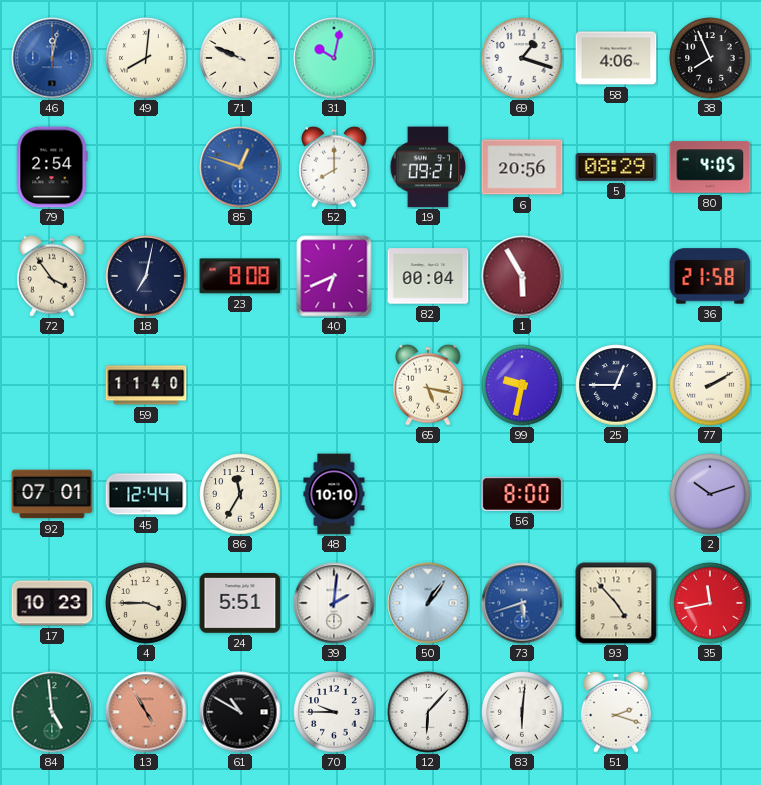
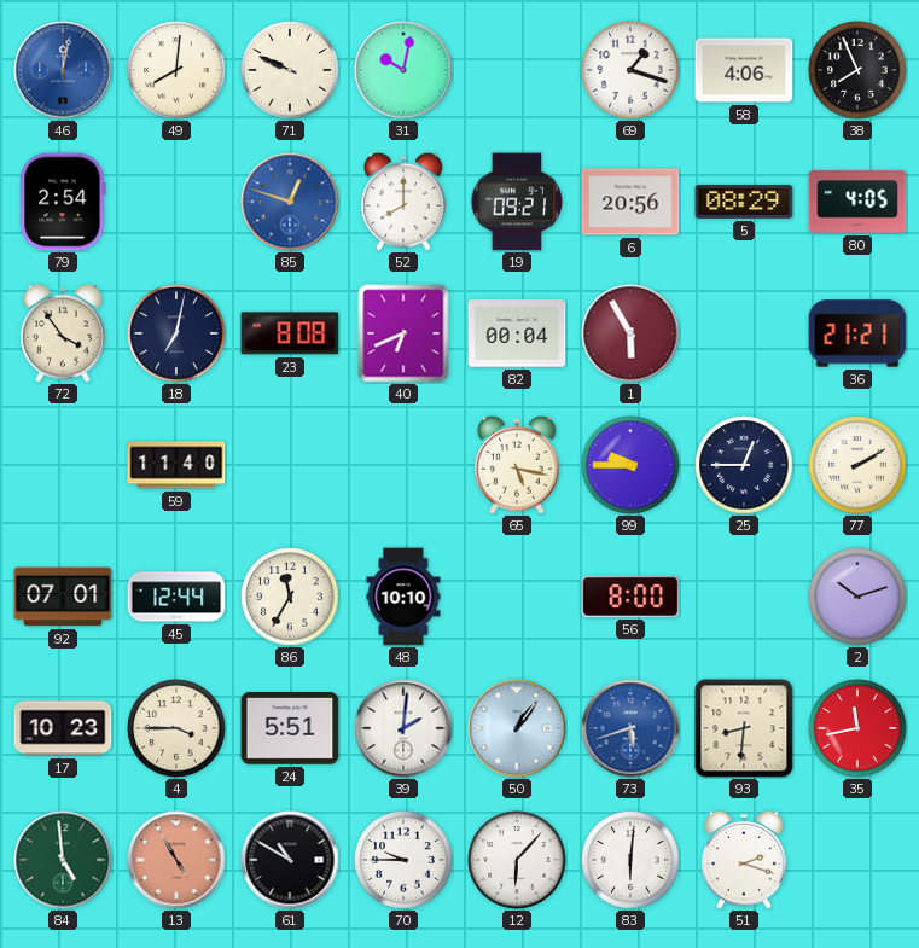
36: 21:58 -> 21:21
99: 9:32 -> 9:45
93: 4:53 -> 8:31
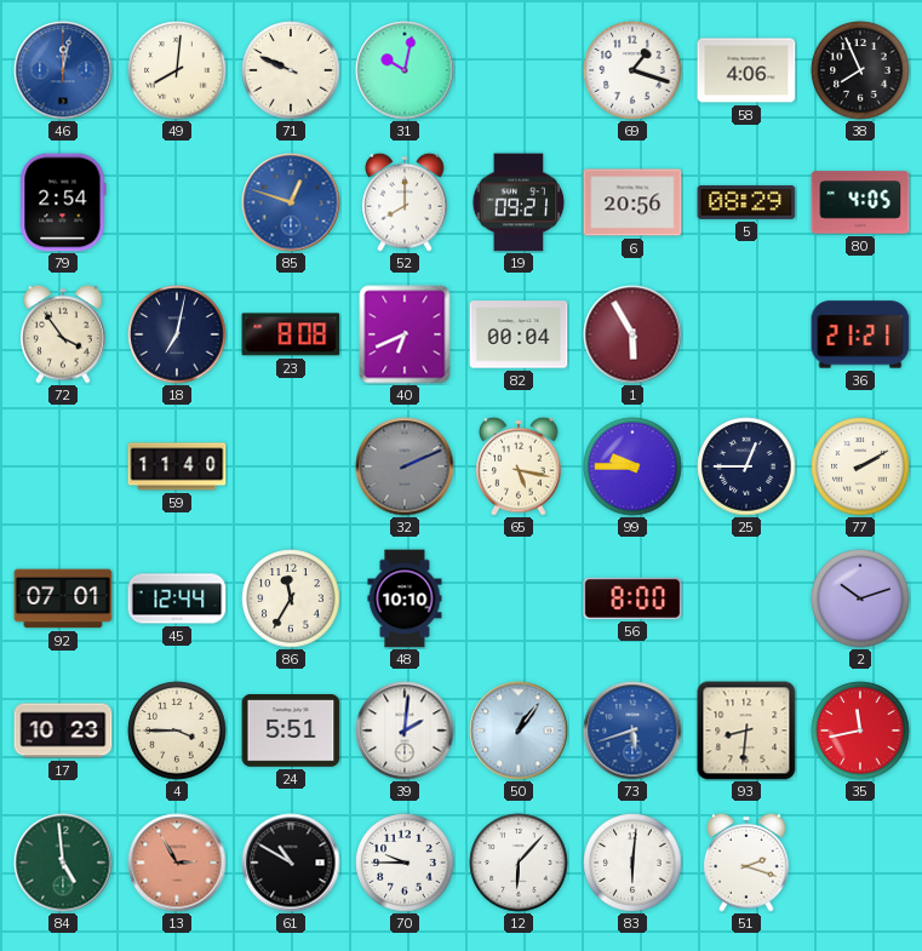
32: none -> 2:11
13: 4:55 -> 2:55
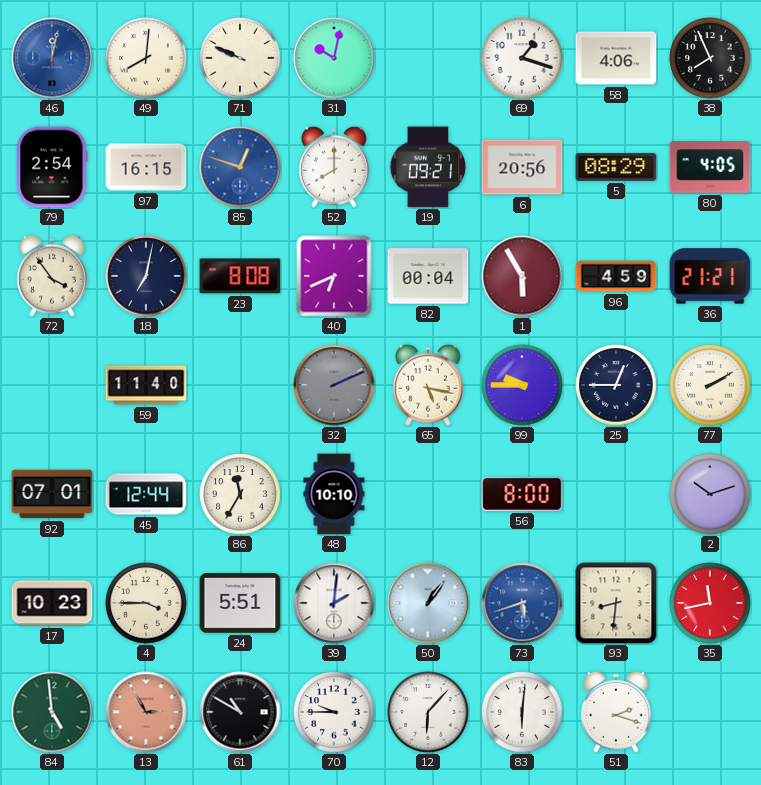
97: none -> 16:15
96: none -> 4:59
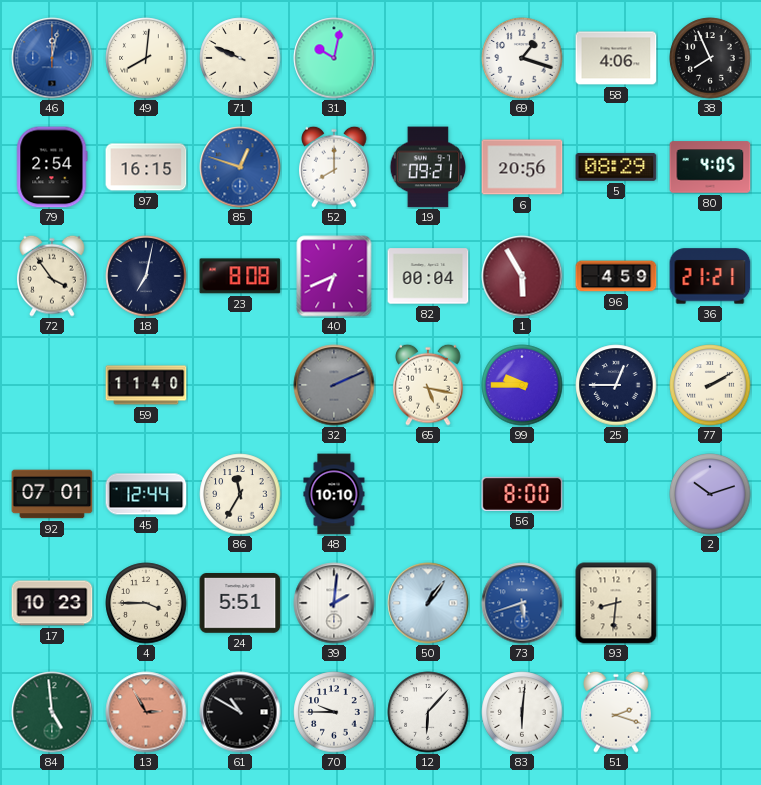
35: 11:43 -> none
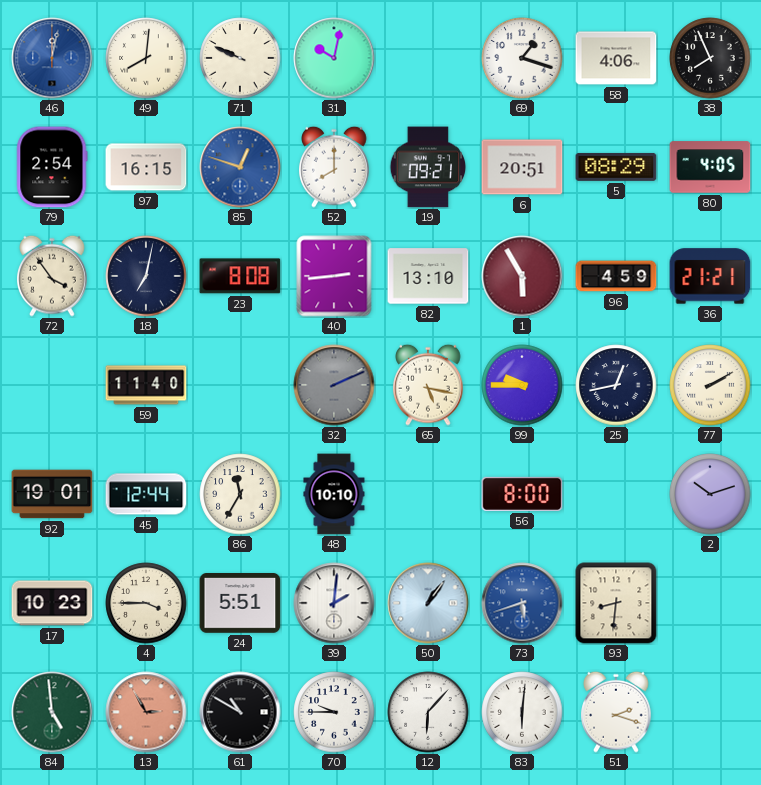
6: 20:56 -> 20:51
40: 6:41 -> 2:44
82: 00:04 -> 13:10
25: 12:45 -> 12:43
92: 07:01 -> 19:01
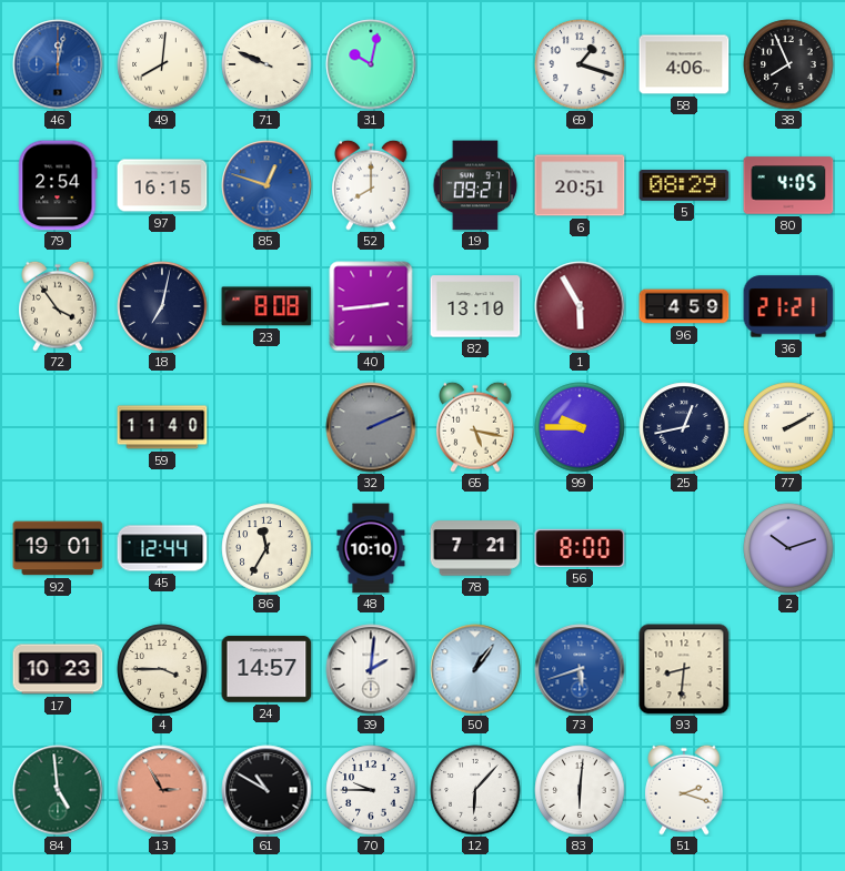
78: none -> 7:21
24: 5:51 -> 14:57
